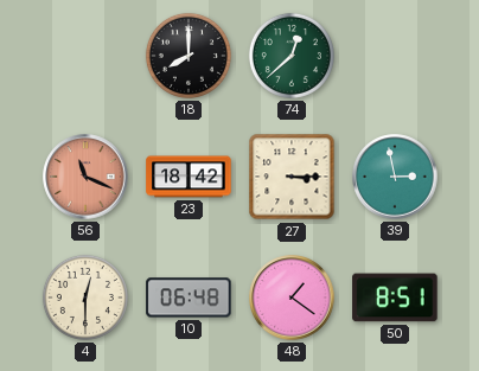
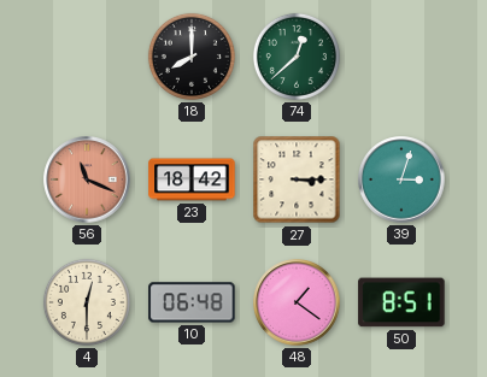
39: 2:58 -> 3:03
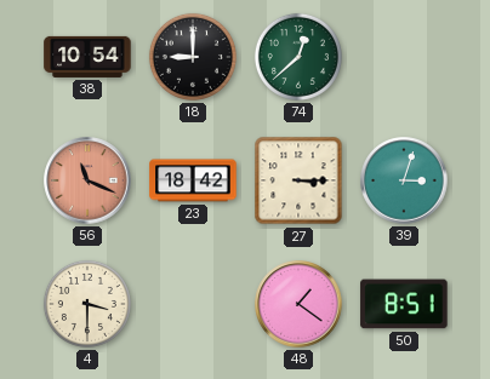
38: none -> 10:54
18: 8:00 -> 9:00
4: 12:30 -> 3:30
10: 06:48 -> none
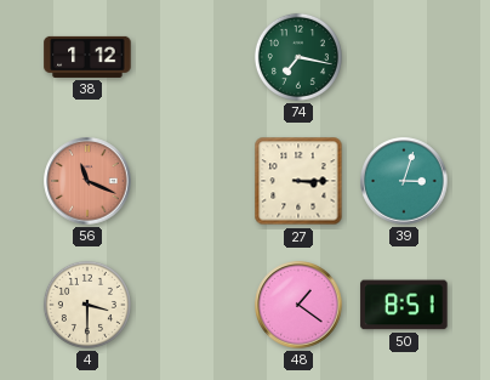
38: 10:54 -> 1:12
18: 9:00 -> none
74: 12:38 -> 7:17
23: 18:42 -> none
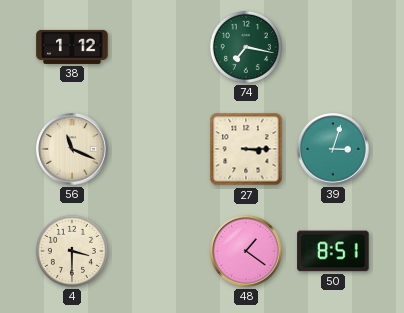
56 dial: salmon -> cream
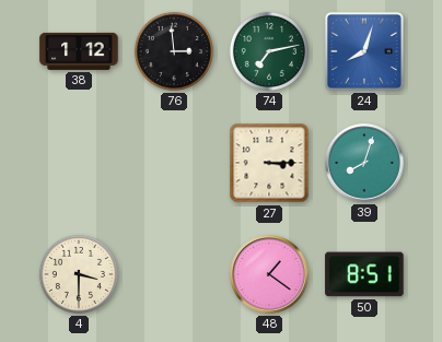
76: none -> 2:59
74: 7:17 -> 7:13
24: none -> 8:03
56: 11:19 -> none
39: 3:03 -> 8:03
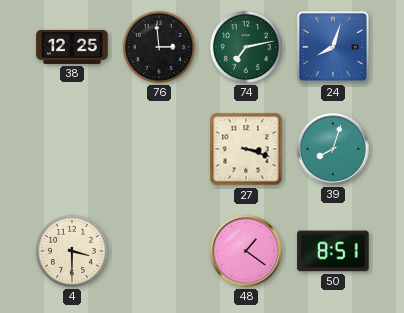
38: 1:12 -> 12:25
27: 3:15 -> 3:18
